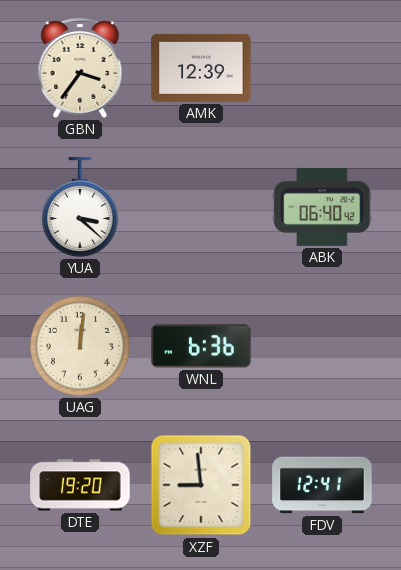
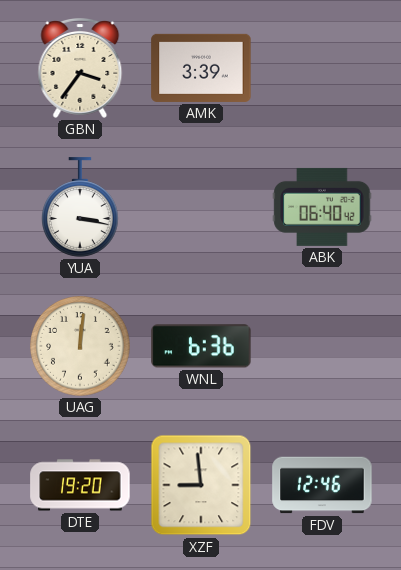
AMK: 12:39 -> 3:39
YUA: 3:22 -> 3:17
FDV: 12:41 -> 12:46
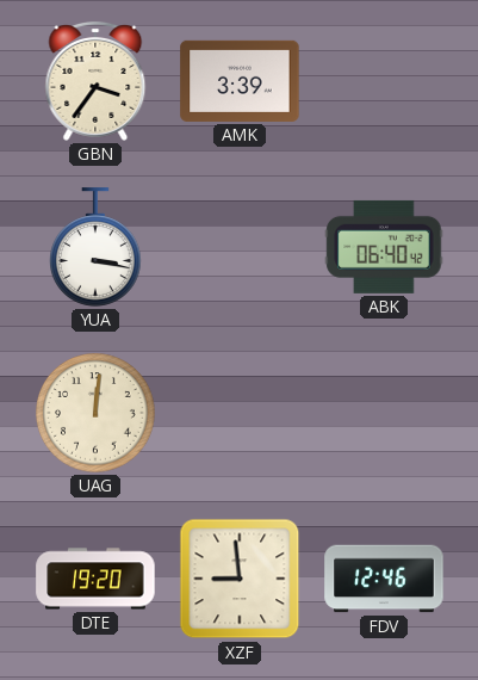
WNL: 6:36 -> none
